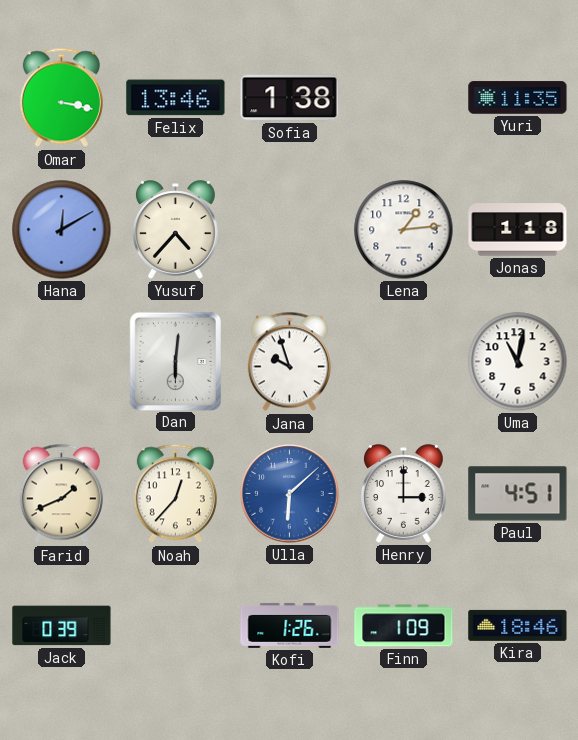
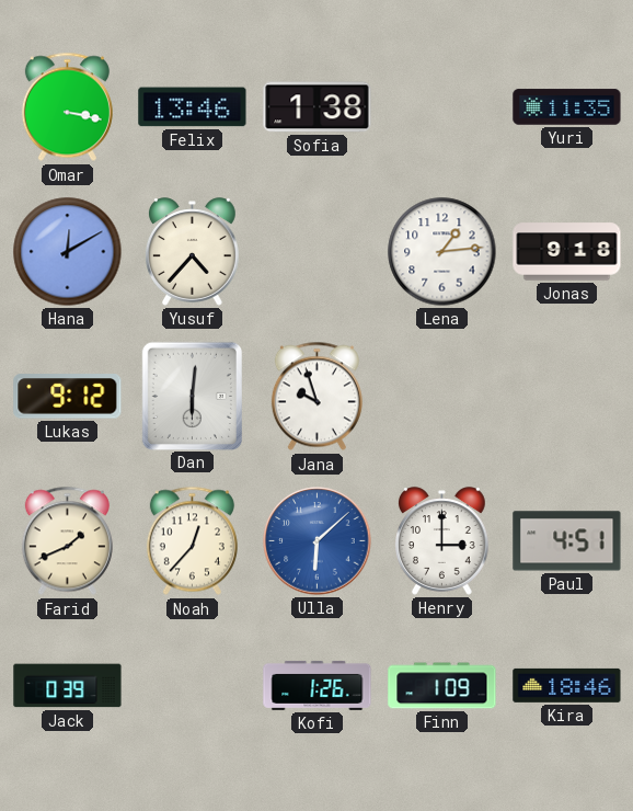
Jonas: 1:18 -> 9:18
Lukas: none -> 9:12
Uma: 11:02 -> none
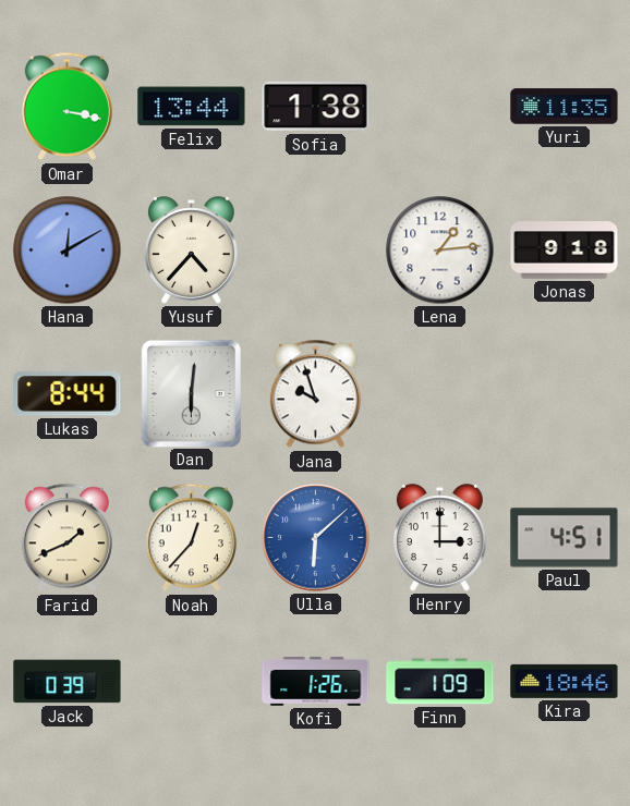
Felix: 13:46 -> 13:44
Lukas: 9:12 -> 8:44
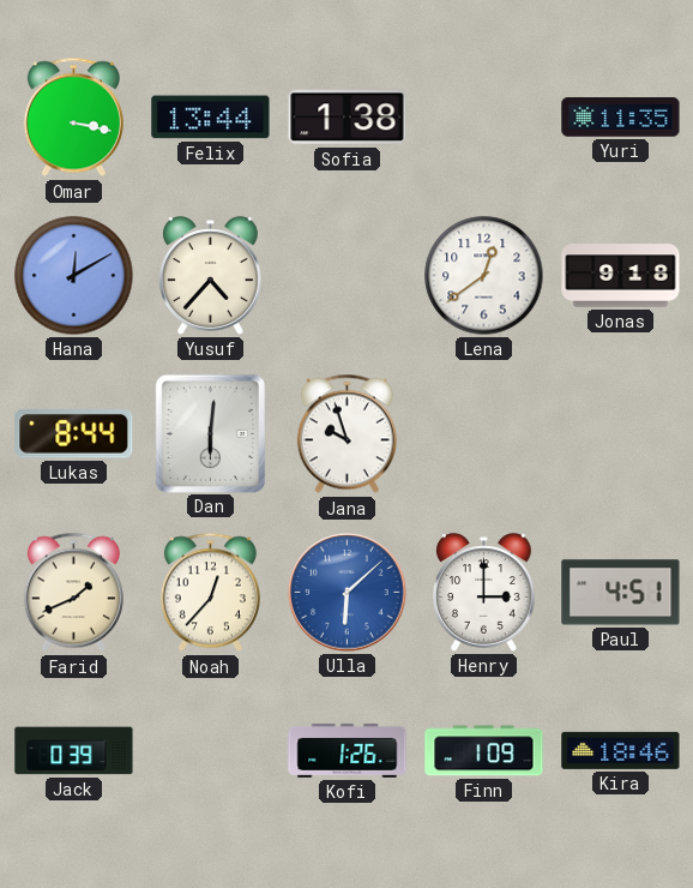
Lena: 1:14 -> 12:39
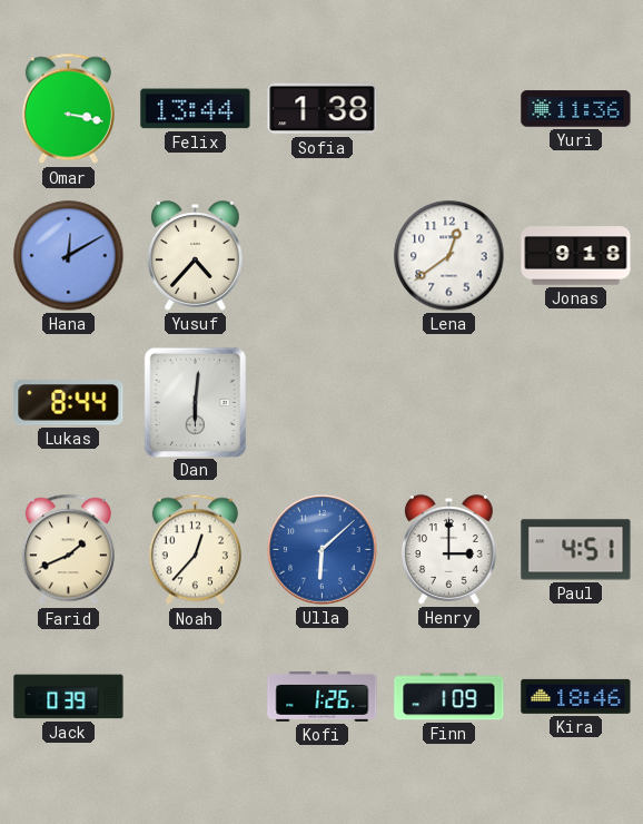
Yuri: 11:35 -> 11:36
Jana: 9:57 -> none
